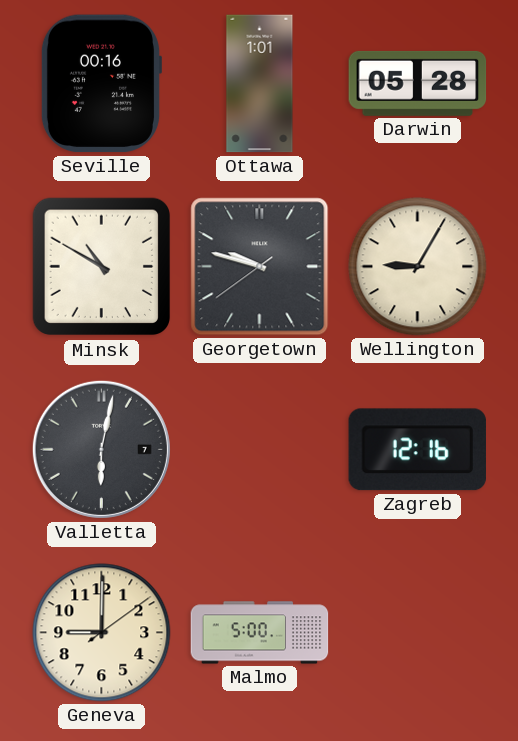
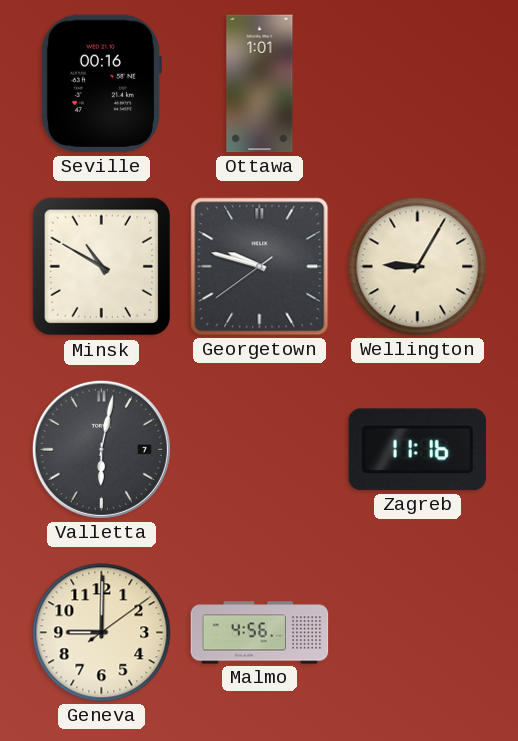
Darwin: 05:28 -> none
Zagreb: 12:16 -> 11:16
Malmo: 5:00 -> 4:56
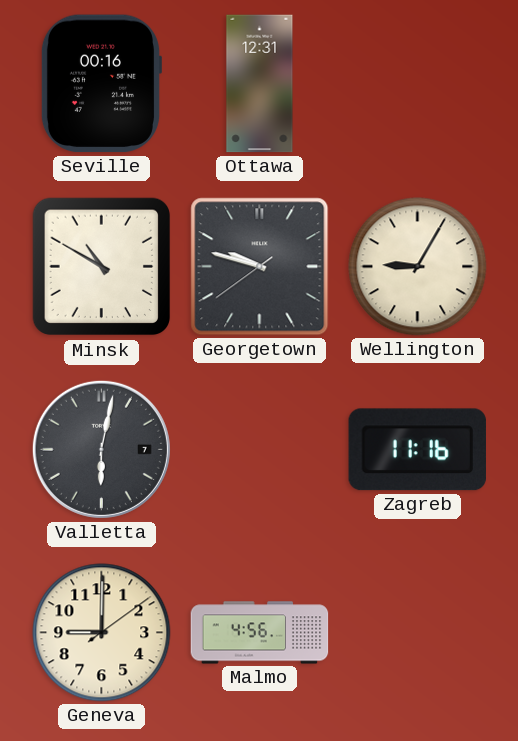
Ottawa: 1:01 -> 12:31
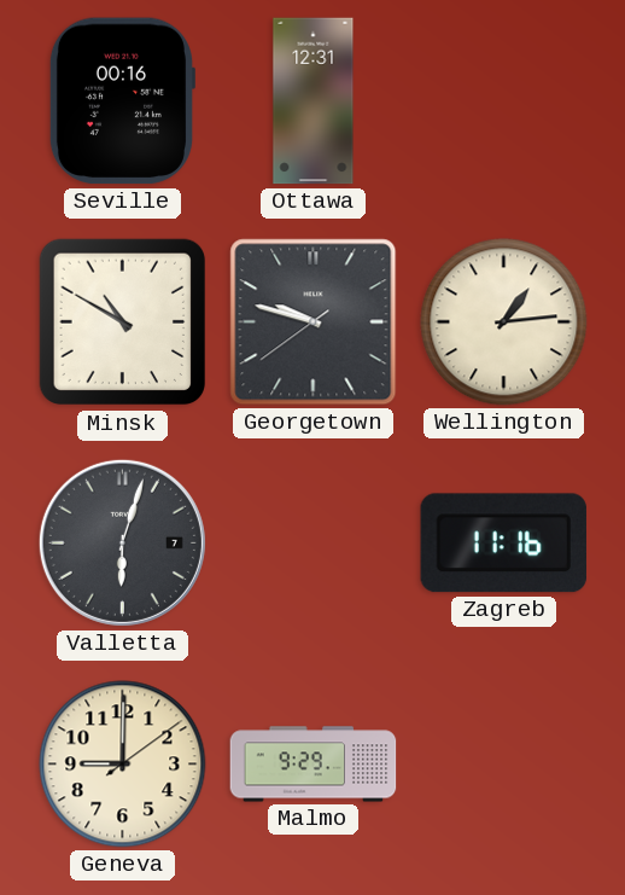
Wellington: 9:05 -> 1:14
Valletta: 6:02 -> 6:03
Malmo: 4:56 -> 9:29
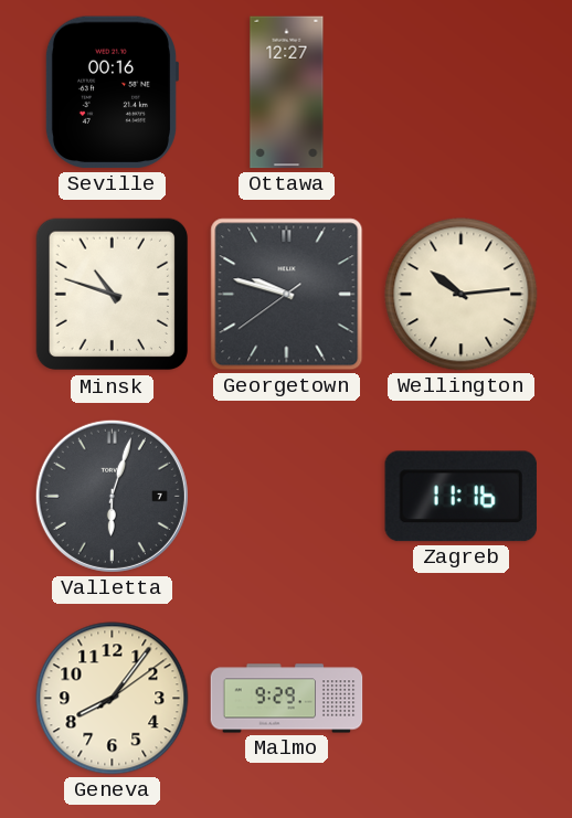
Ottawa: 12:31 -> 12:27
Minsk: 10:50 -> 10:48
Wellington: 1:14 -> 10:14
Geneva: 9:00 -> 8:06
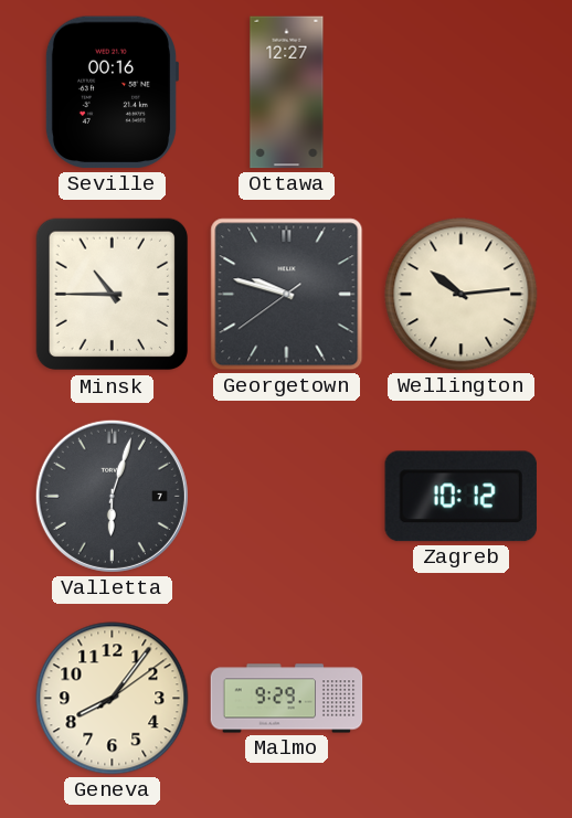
Minsk: 10:48 -> 10:45
Zagreb: 11:16 -> 10:12
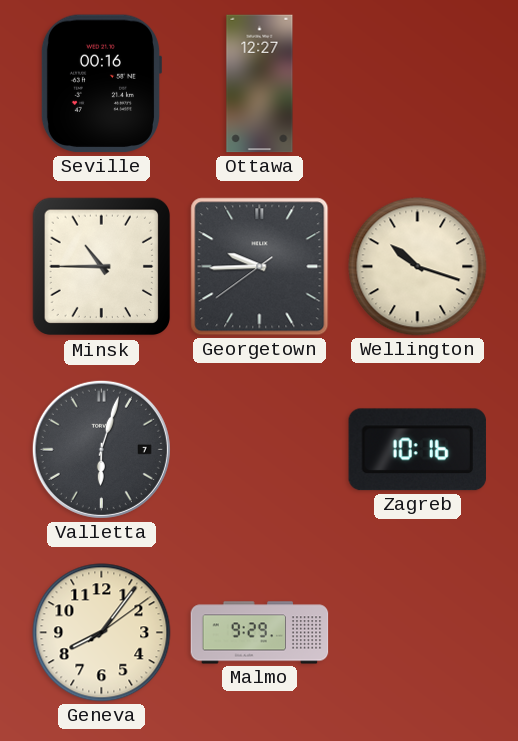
Georgetown: 9:47 -> 9:44
Wellington: 10:14 -> 10:18
Zagreb: 10:12 -> 10:16
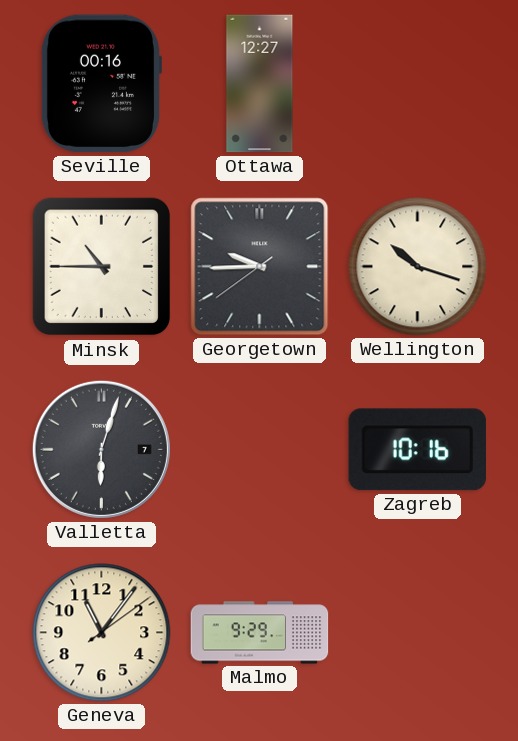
Geneva: 8:06 -> 11:06
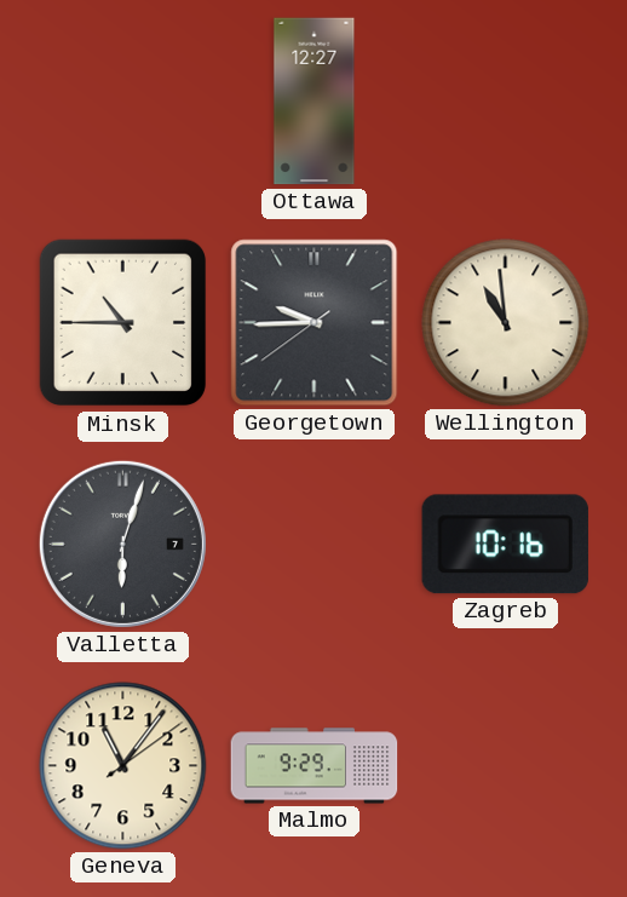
Seville: 00:16 -> none
Wellington: 10:18 -> 10:59
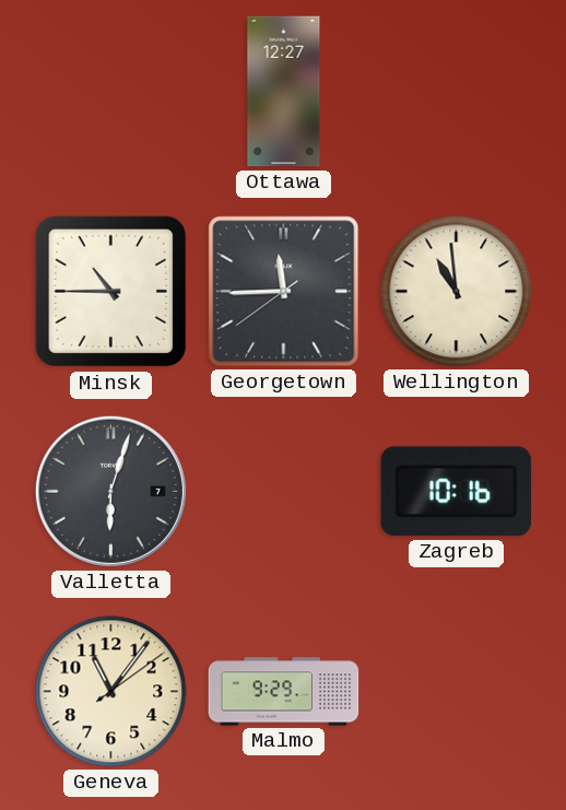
Georgetown: 9:44 -> 11:44
